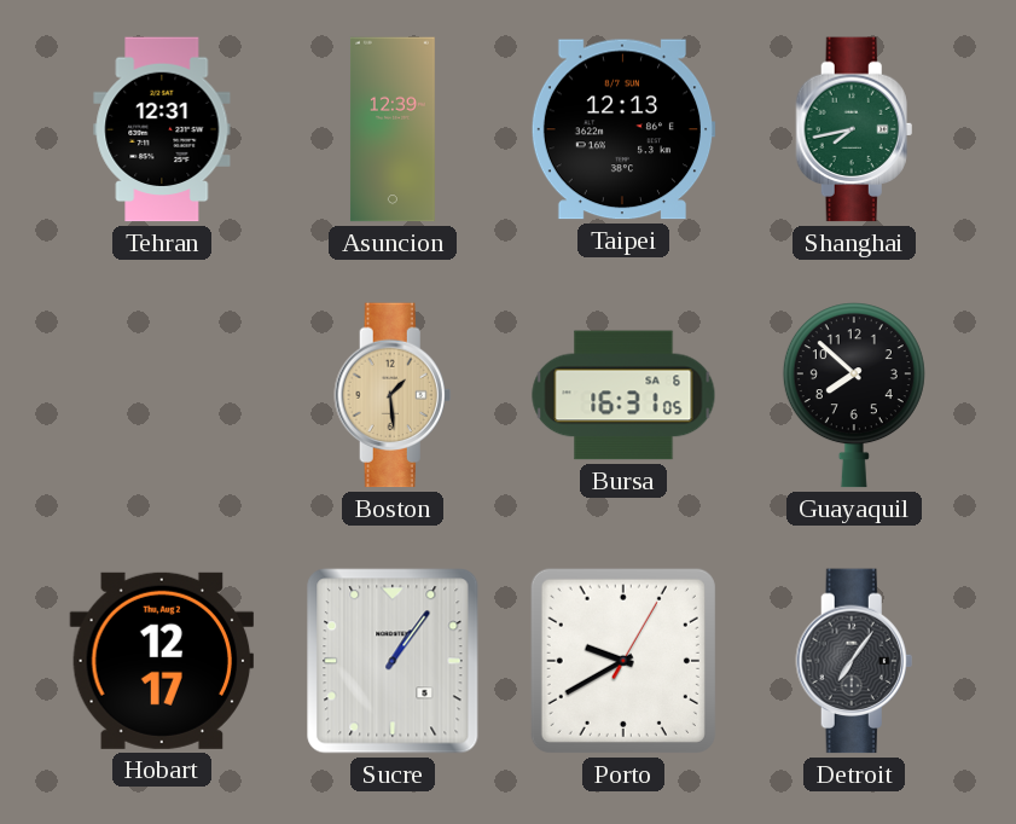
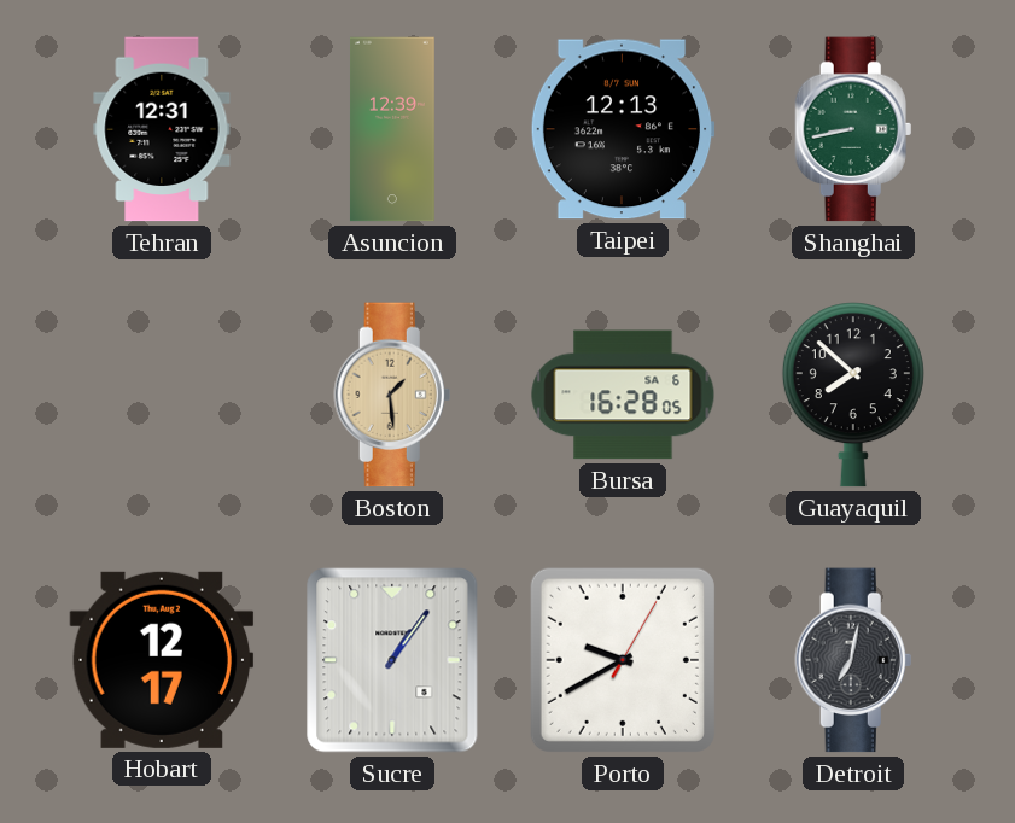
Shanghai: 7:43 -> 8:43
Bursa: 16:31 -> 16:28
Detroit: 7:06 -> 7:02
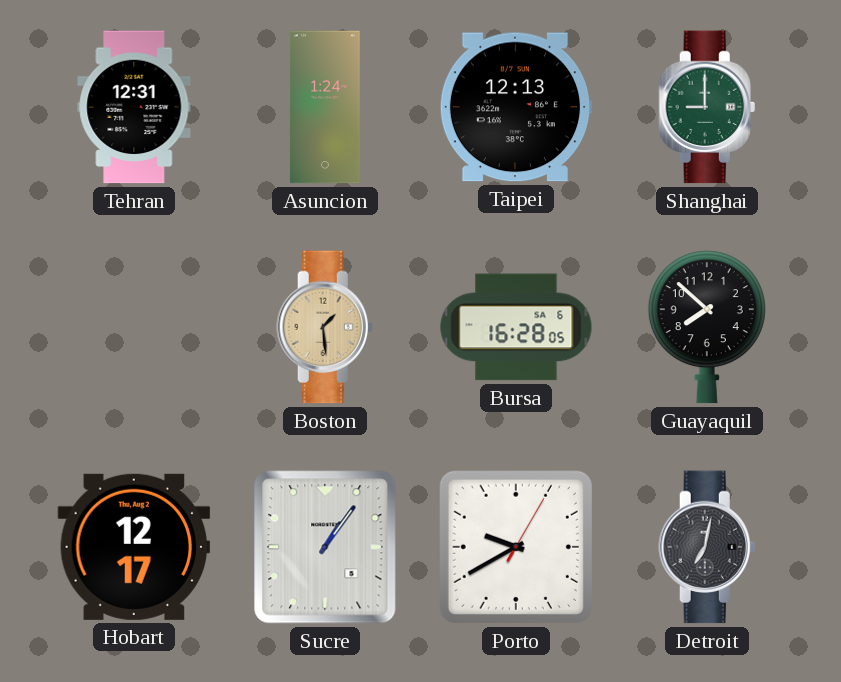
Asuncion: 12:39 -> 1:24
Shanghai: 8:43 -> 9:00
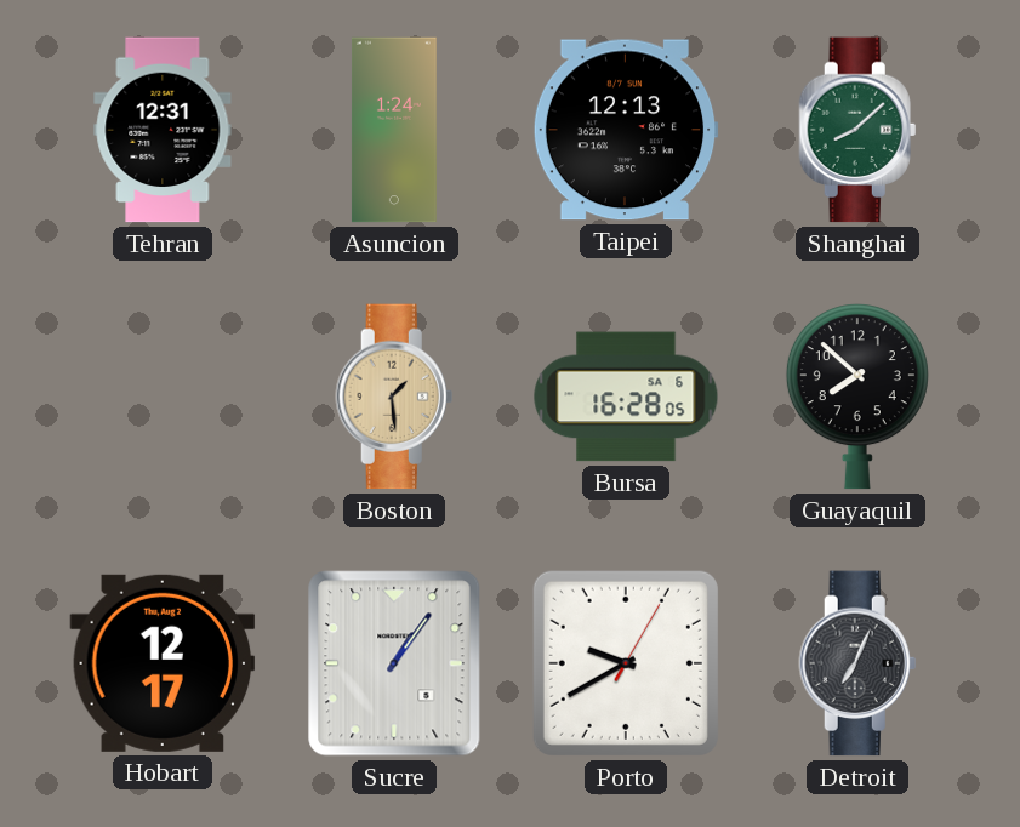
Shanghai: 9:00 -> 8:08
Detroit: 7:02 -> 7:04
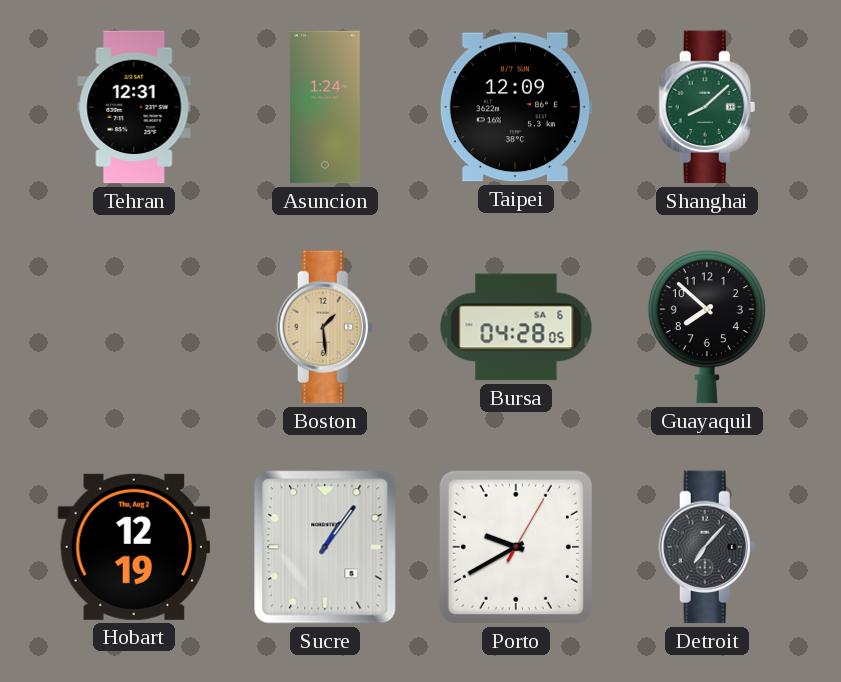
Taipei: 12:13 -> 12:09
Bursa: 16:28 -> 04:28
Hobart: 12:17 -> 12:19
Detroit: 7:04 -> 7:07
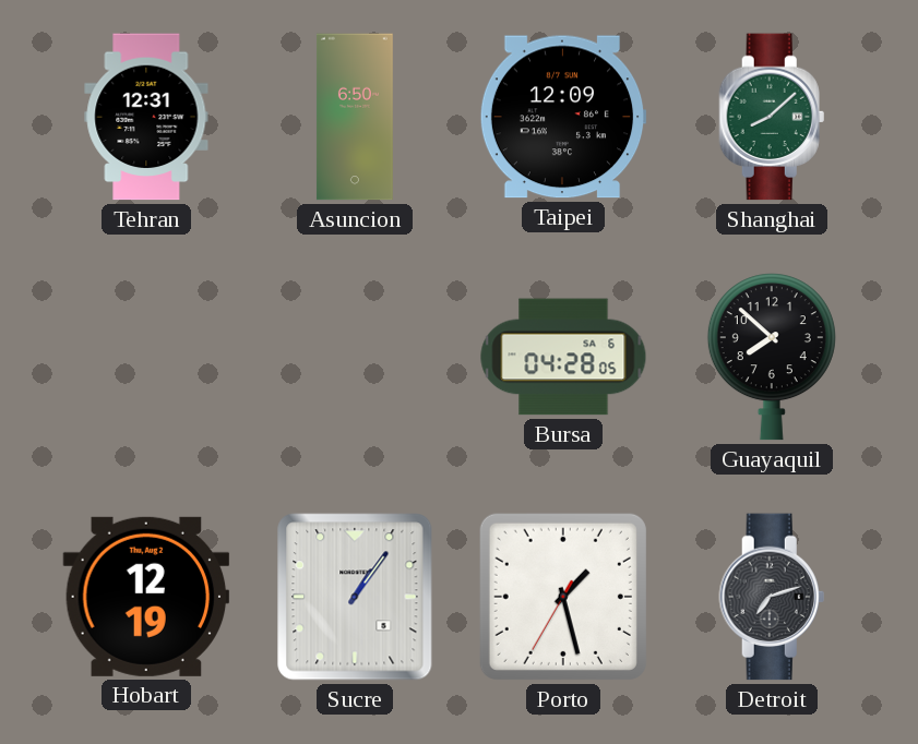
Asuncion: 1:24 -> 6:50
Boston: 1:29 -> none
Porto: 9:40 -> 1:27
Detroit: 7:07 -> 7:12
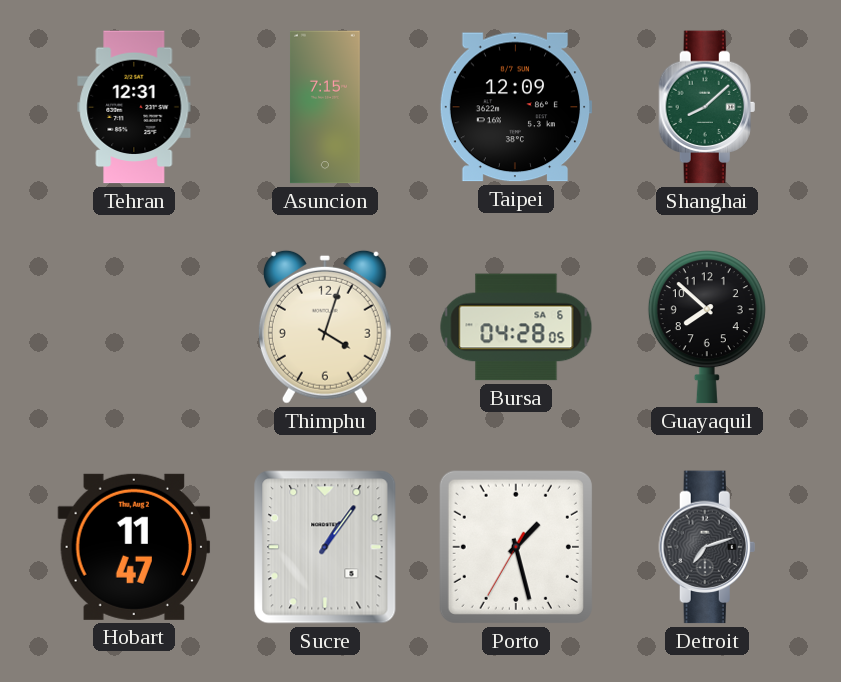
Asuncion: 6:50 -> 7:15
Thimphu: none -> 4:03
Hobart: 12:19 -> 11:47
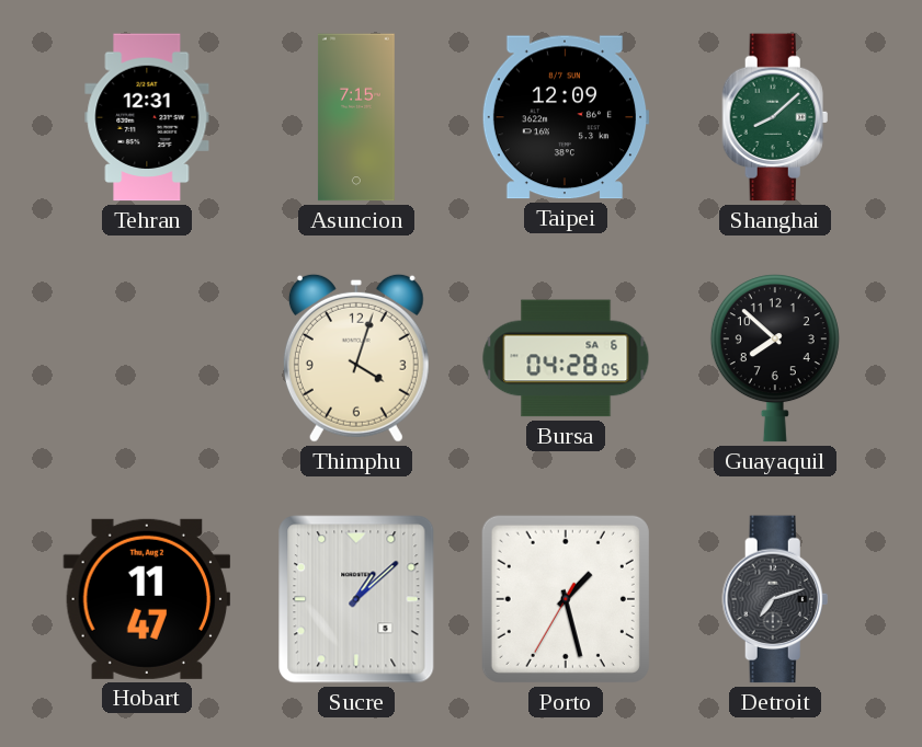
Sucre: 1:06 -> 1:08
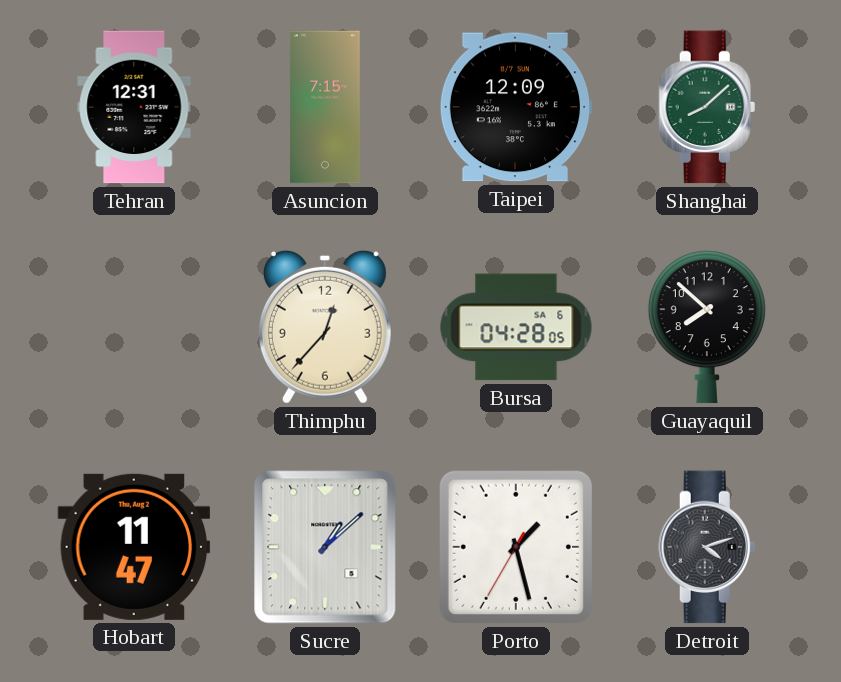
Thimphu: 4:03 -> 12:37
Detroit: 7:12 -> 4:12
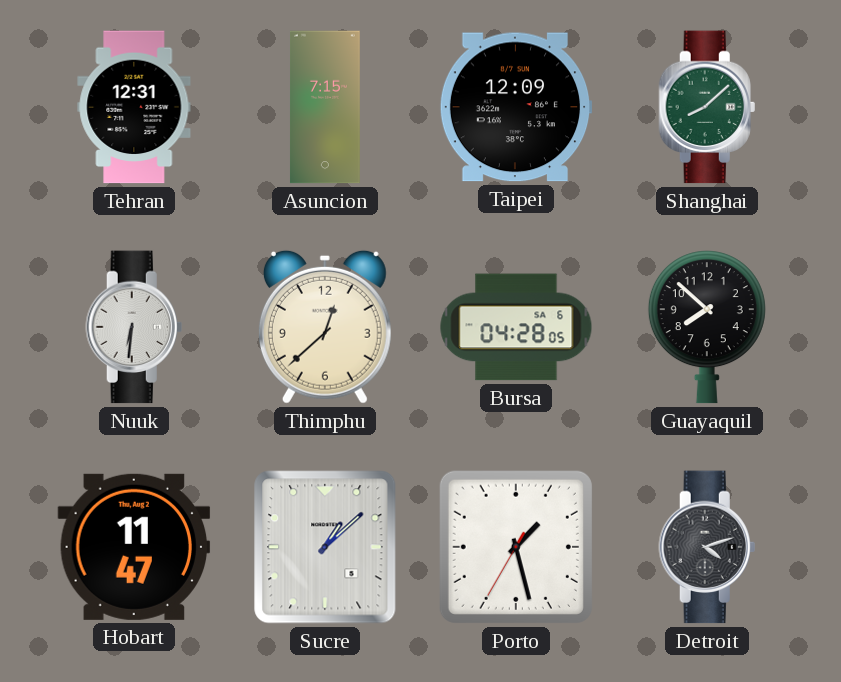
Nuuk: none -> 6:31
Thimphu: 12:37 -> 12:38
